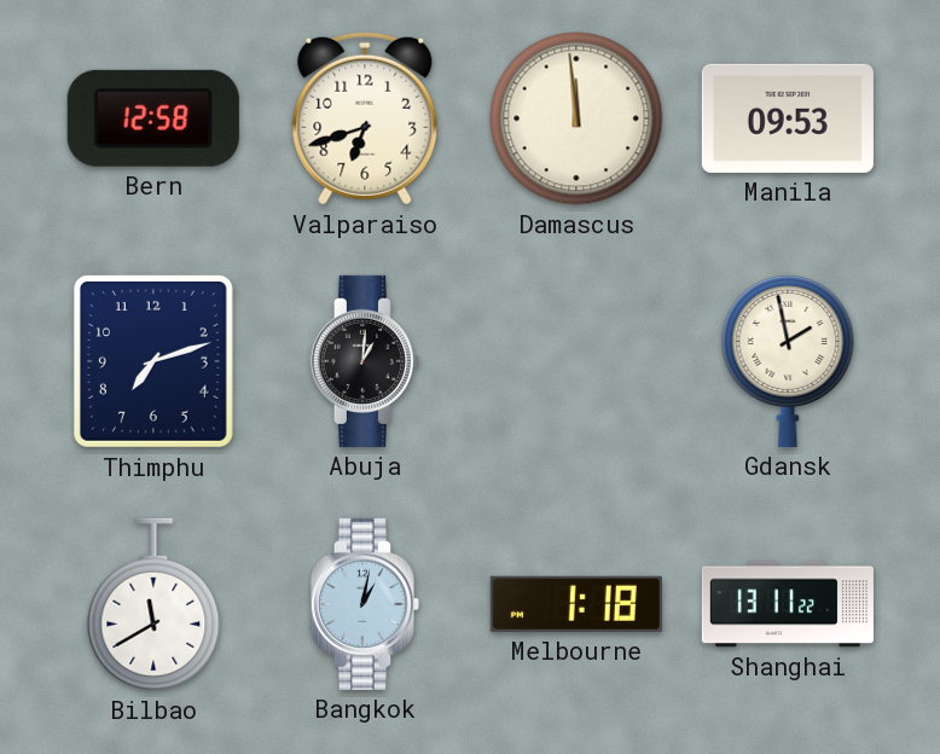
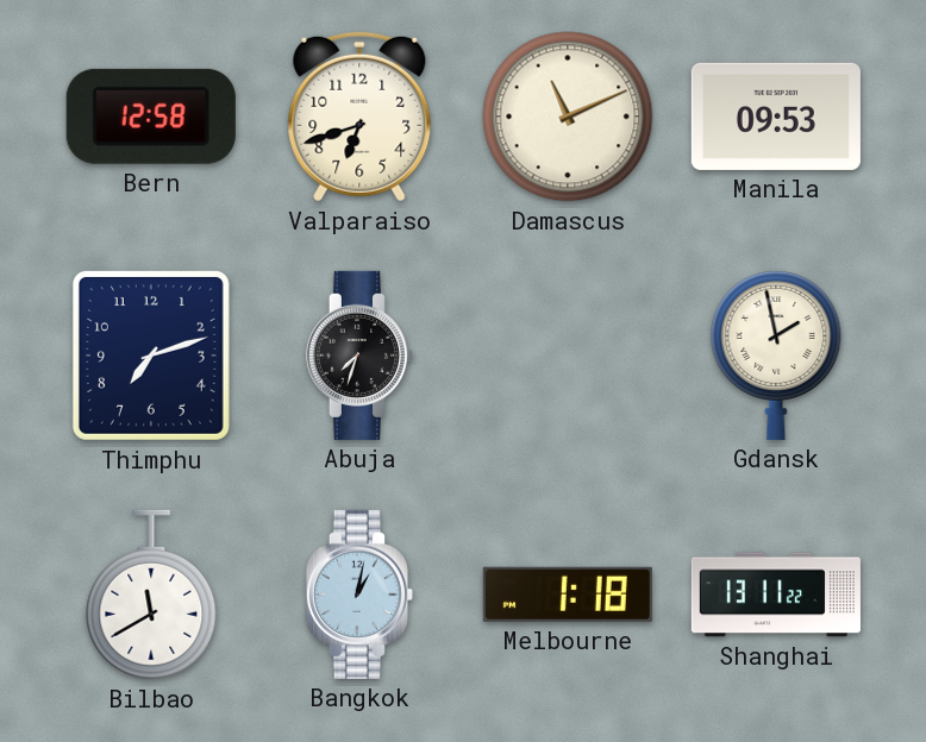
Damascus: 11:59 -> 11:11
Abuja: 1:01 -> 7:33
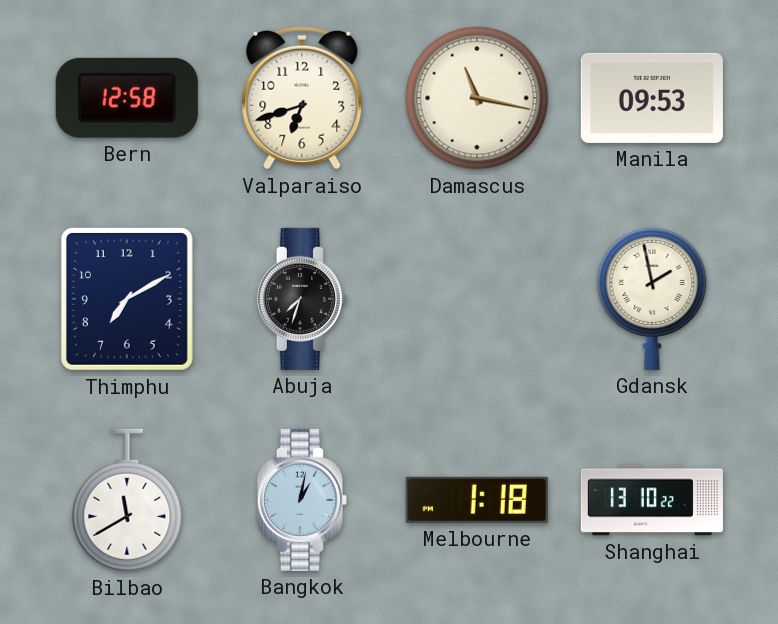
Damascus: 11:11 -> 11:17
Thimphu: 7:12 -> 7:10
Shanghai: 13:11 -> 13:10
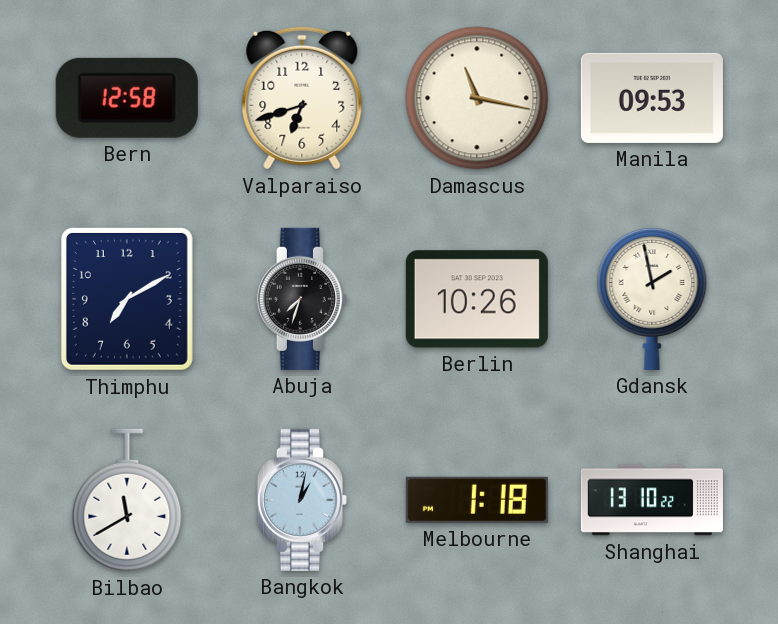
Berlin: none -> 10:26
